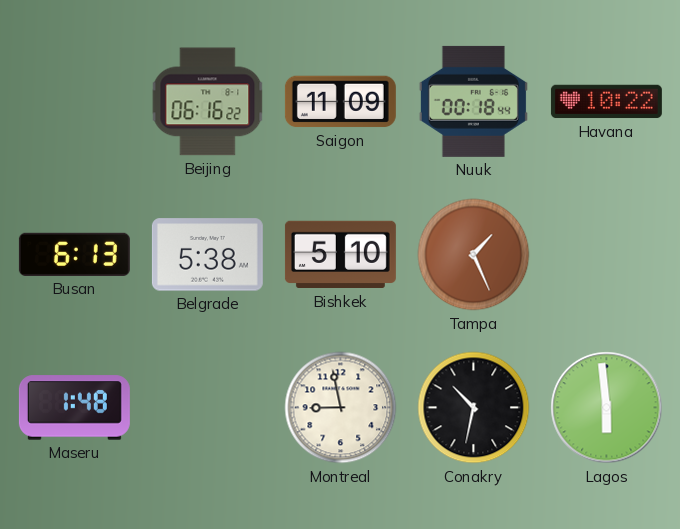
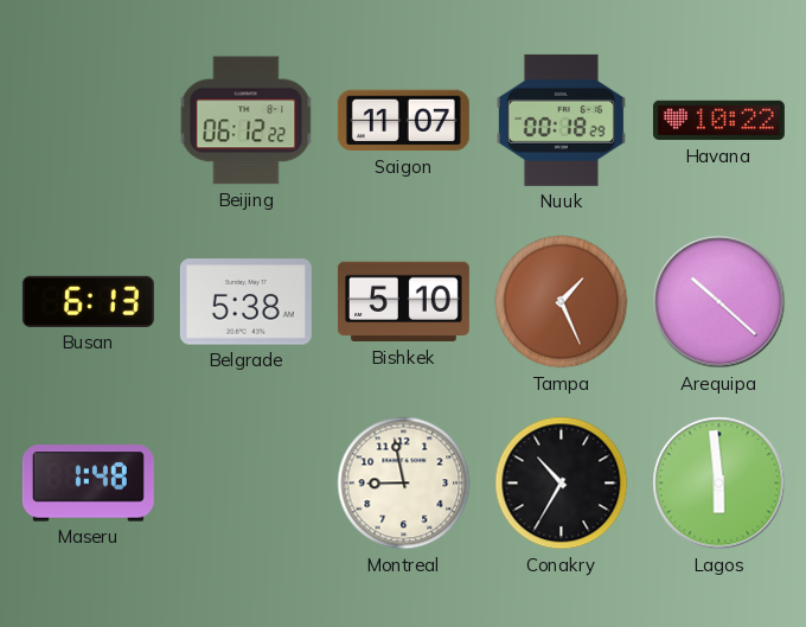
Beijing: 06:16 -> 06:12
Saigon: 11:09 -> 11:07
Nuuk: 00:18:44 -> 00:18:29
Arequipa: none -> 10:22
Conakry: 10:32 -> 10:35
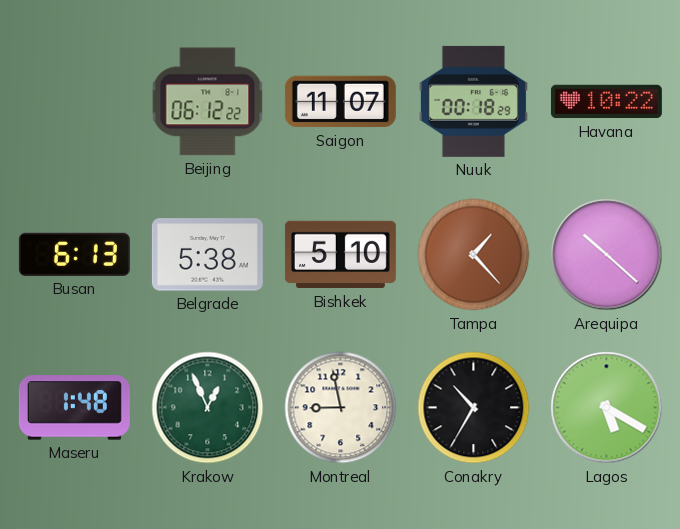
Tampa: 1:26 -> 1:23
Krakow: none -> 12:56
Lagos: 5:59 -> 5:20
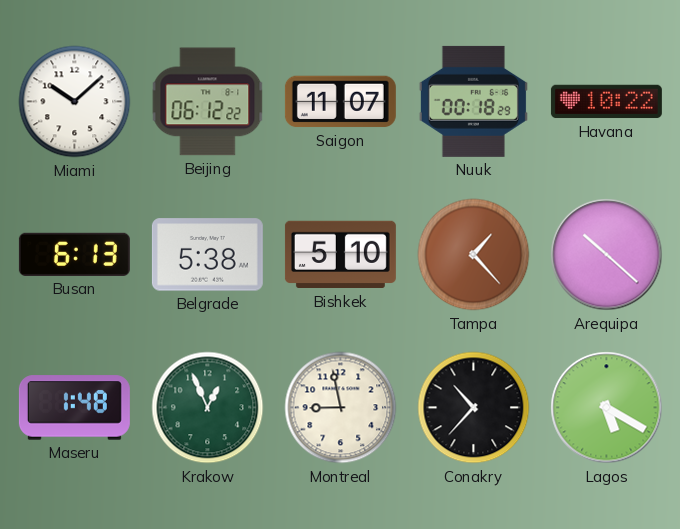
Miami: none -> 10:08
Conakry: 10:35 -> 10:37
